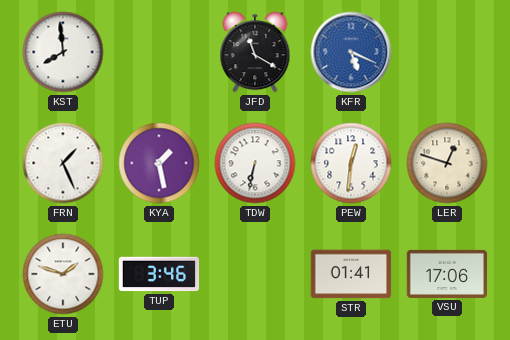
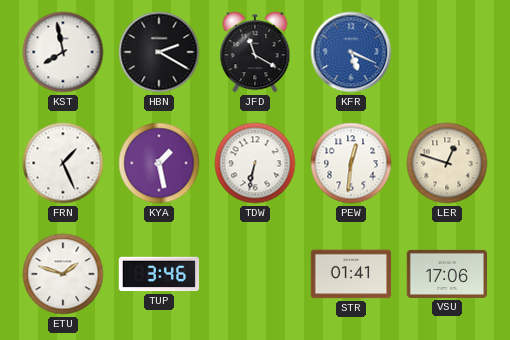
KST: 7:59 -> 7:58
HBN: none -> 2:20
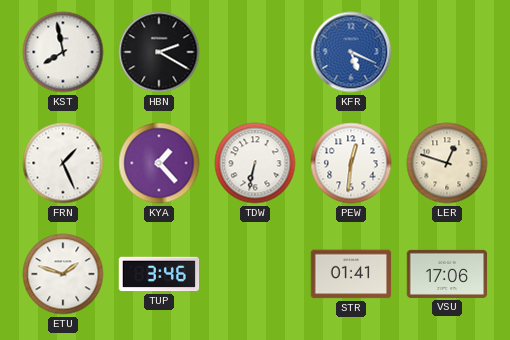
JFD: 11:20 -> none
KYA: 1:28 -> 1:23
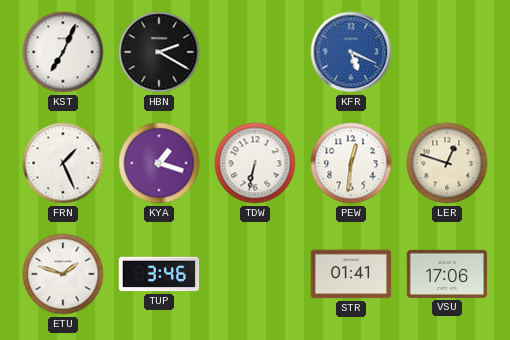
KST: 7:58 -> 7:04
KYA: 1:23 -> 1:18
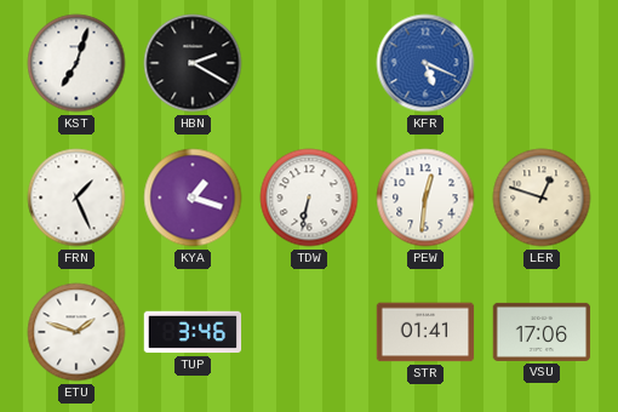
KST: 7:04 -> 7:03
